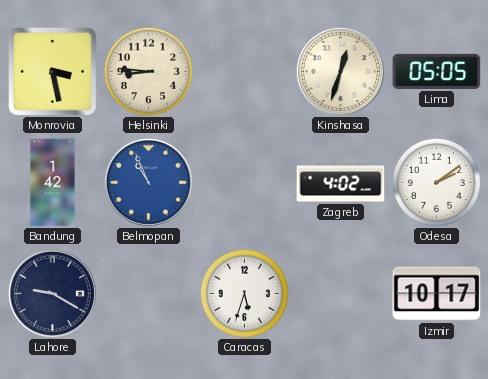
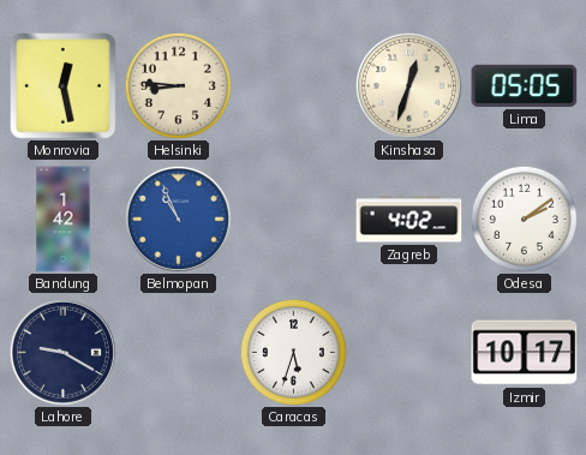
Monrovia: 3:28 -> 12:28
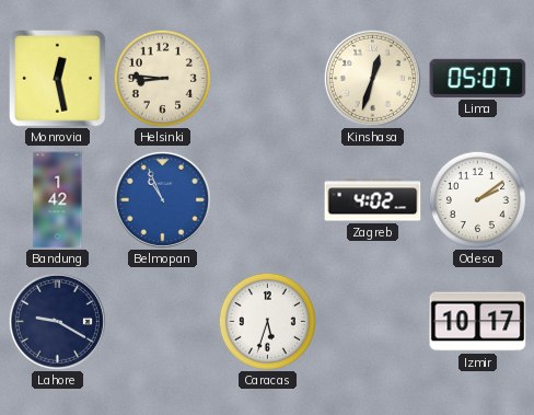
Lima: 05:05 -> 05:07
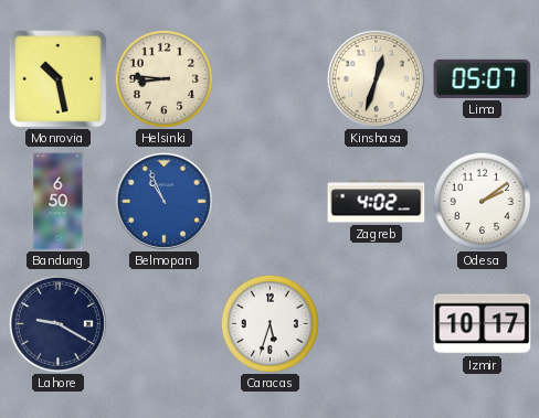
Monrovia: 12:28 -> 10:28
Bandung: 1:42 -> 6:50
